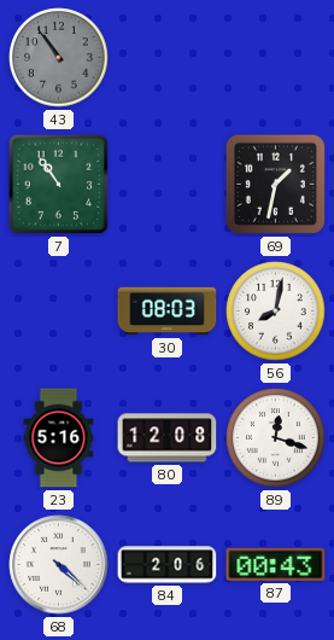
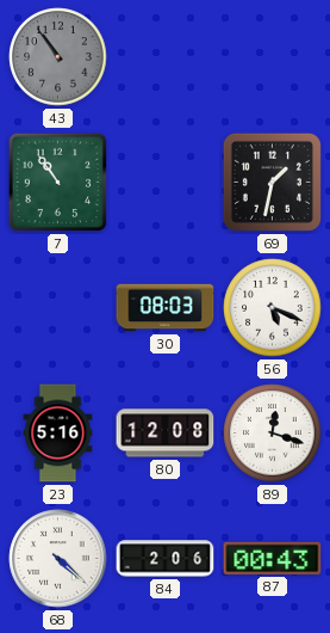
56: 8:02 -> 5:19
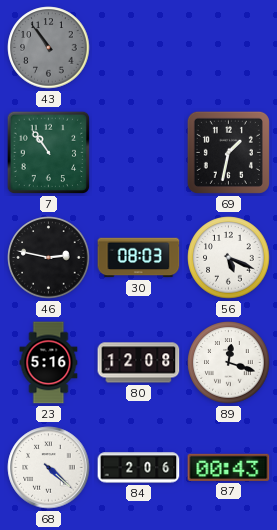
46: none -> 2:47
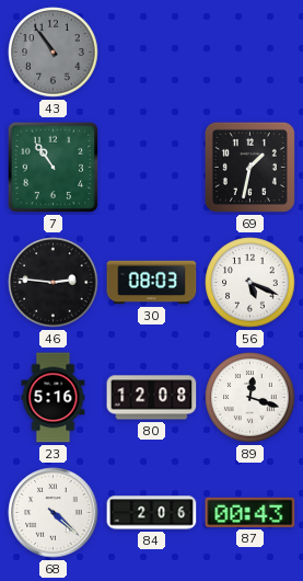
46: 2:47 -> 2:46
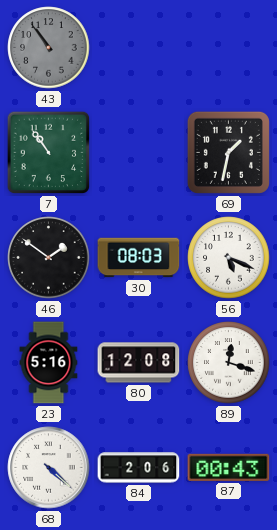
46: 2:46 -> 1:51
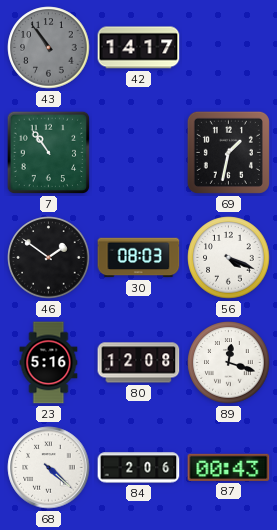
42: none -> 14:17
56: 5:19 -> 4:19
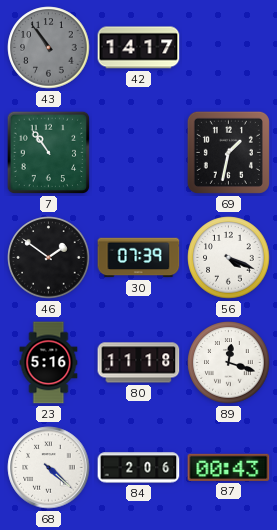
30: 08:03 -> 07:39
80: 12:08 -> 11:18
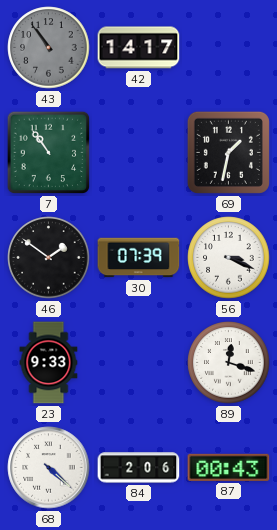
56: 4:19 -> 3:19
23: 5:16 -> 9:33
80: 11:18 -> none
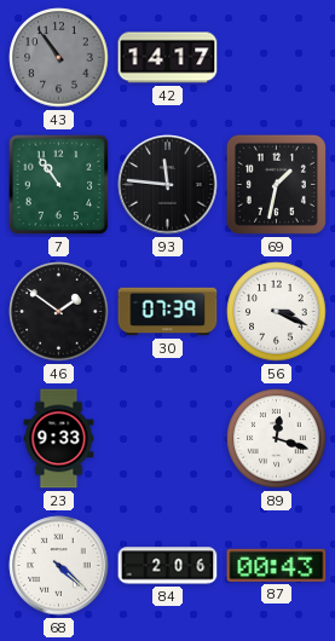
93: none -> 11:46
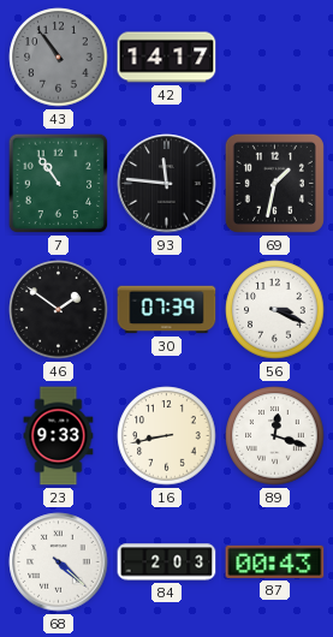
16: none -> 8:43
84: 2:06 -> 2:03
